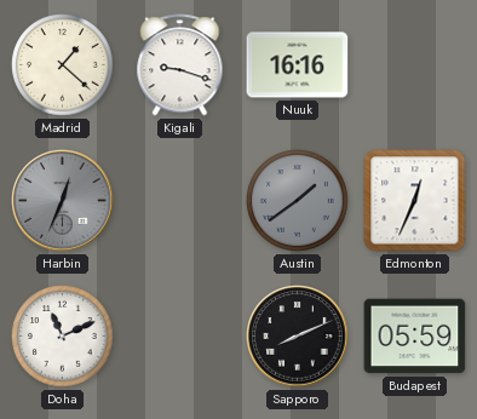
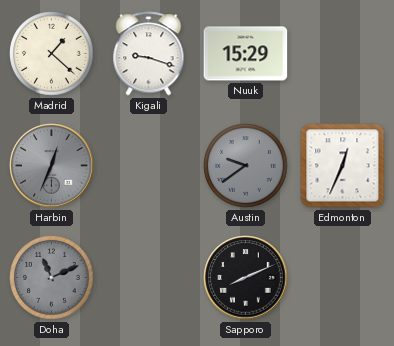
Nuuk: 16:16 -> 15:29
Austin: 1:39 -> 9:39
Doha dial: white -> grey
Budapest: 05:59 -> none
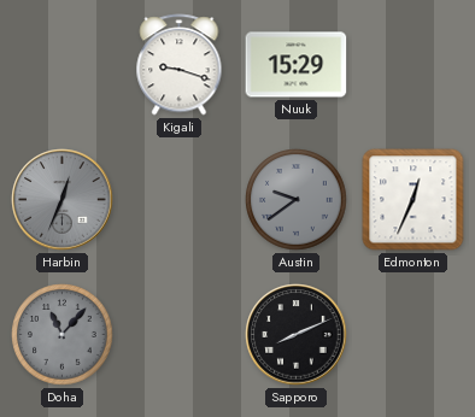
Madrid: 1:22 -> none
Doha: 11:11 -> 11:07
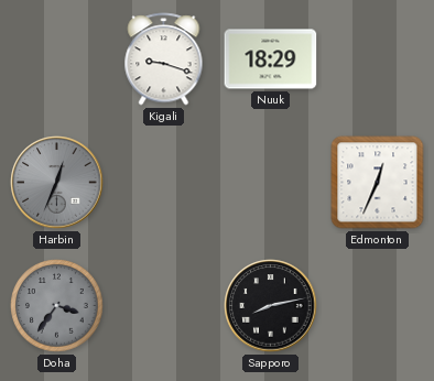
Nuuk: 15:29 -> 18:29
Austin: 9:39 -> none
Doha: 11:07 -> 3:36
Sapporo: 8:11 -> 8:13
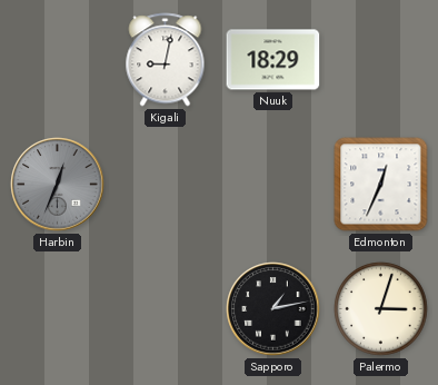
Kigali: 9:18 -> 9:02
Doha: 3:36 -> none
Sapporo: 8:13 -> 1:13
Palermo: none -> 3:03
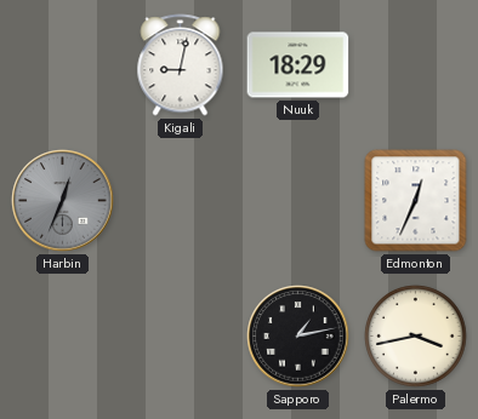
Palermo: 3:03 -> 3:43
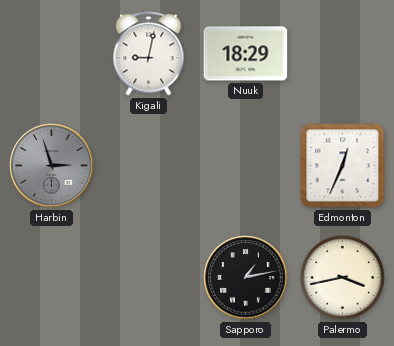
Harbin: 12:34 -> 2:57
